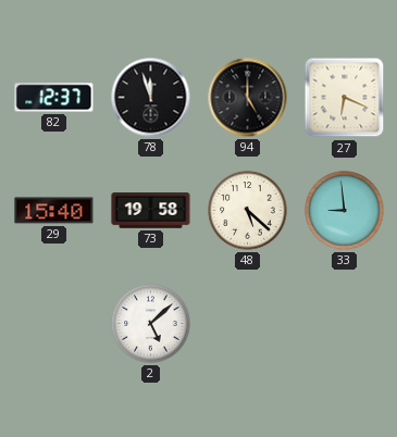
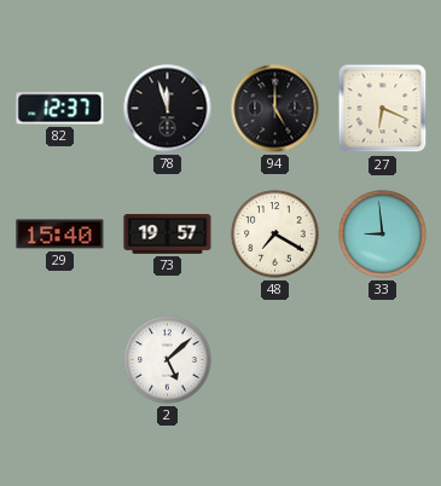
73: 19:58 -> 19:57
48: 5:22 -> 7:20
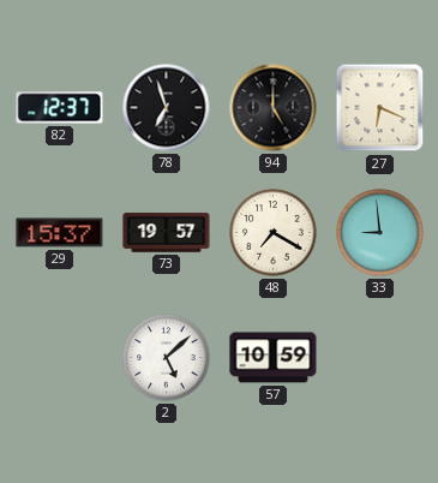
78: 11:57 -> 6:57
29: 15:40 -> 15:37
57: none -> 10:59
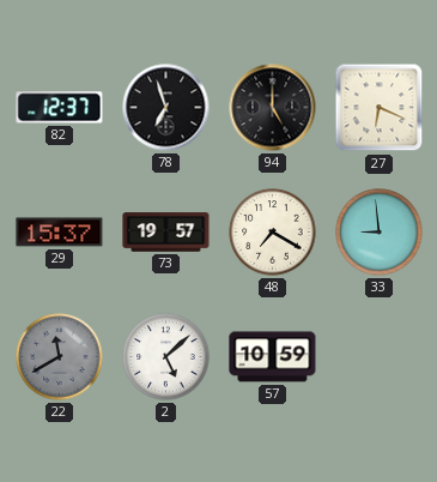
22: none -> 11:40
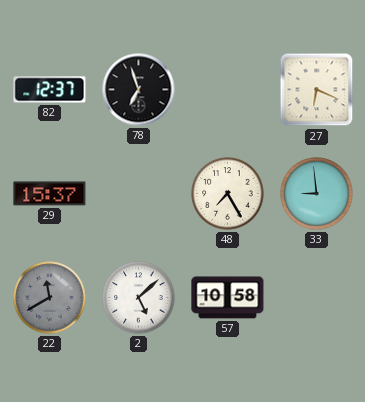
94: 5:00 -> none
73: 19:57 -> none
48: 7:20 -> 7:25
57: 10:59 -> 10:58
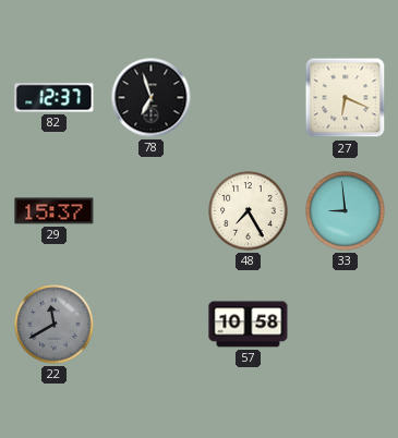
2: 5:08 -> none
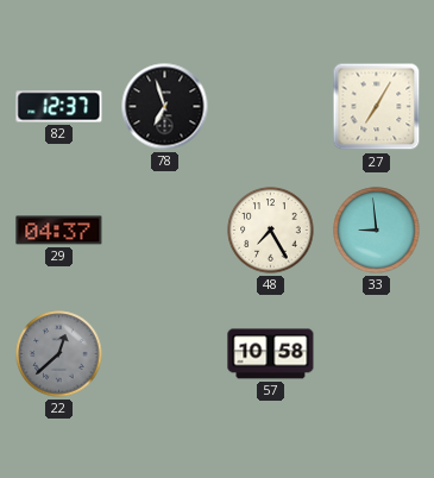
27: 6:19 -> 7:05
29: 15:37 -> 04:37
22: 11:40 -> 12:38
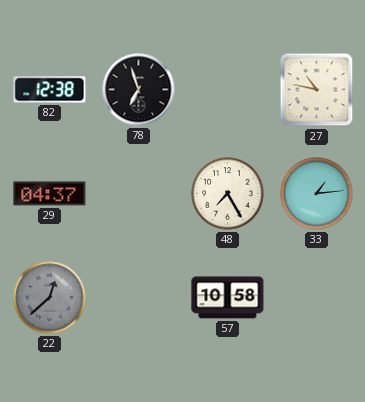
82: 12:37 -> 12:38
27: 7:05 -> 10:47
33: 8:59 -> 1:14
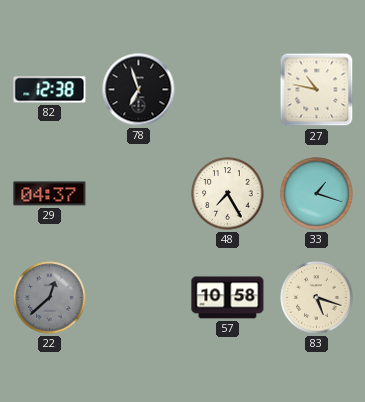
33: 1:14 -> 1:18
83: none -> 5:18
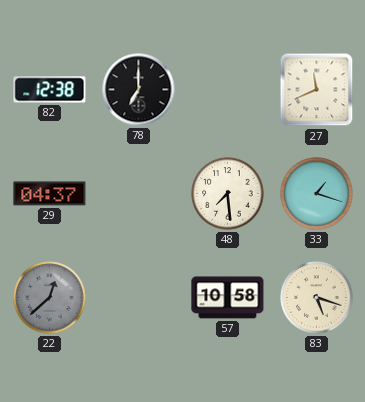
78: 6:57 -> 7:00
27: 10:47 -> 11:41
48: 7:25 -> 7:29
